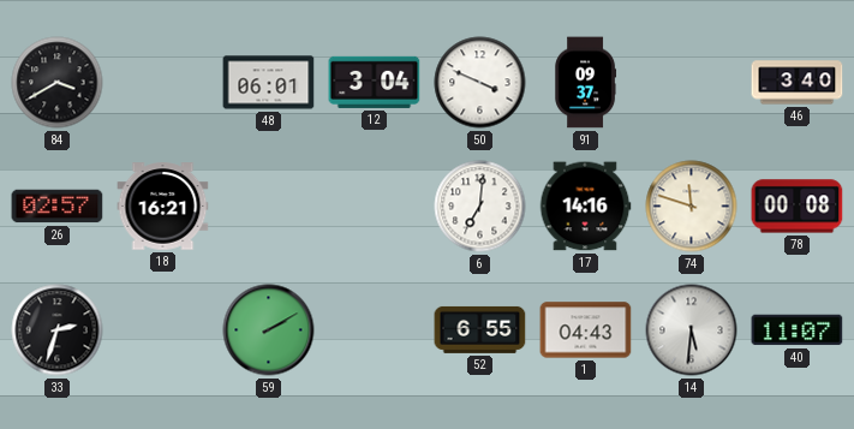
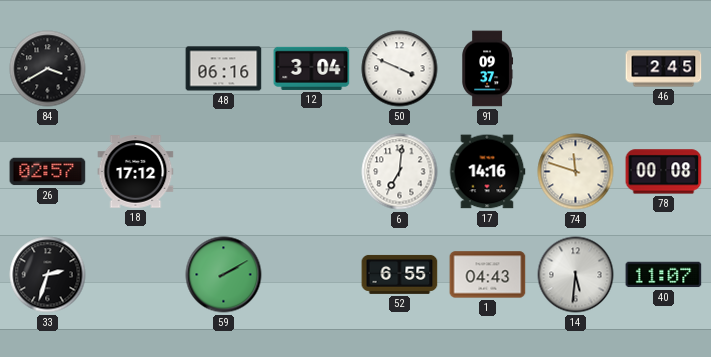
48: 06:01 -> 06:16
46: 3:40 -> 2:45
18: 16:21 -> 17:12
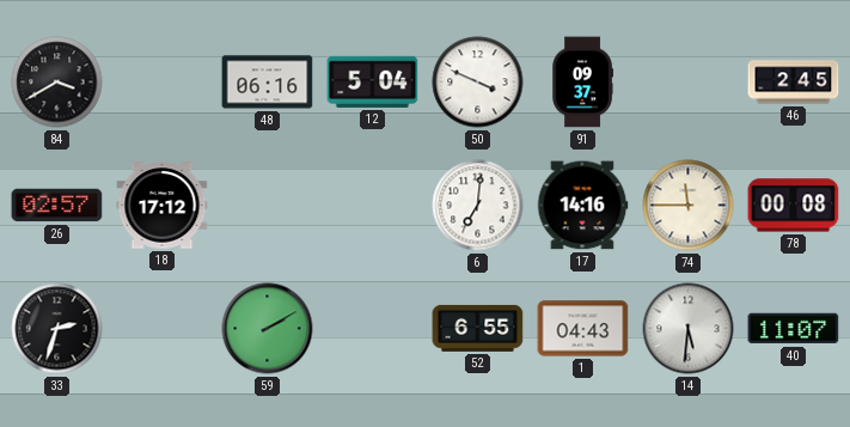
12: 3:04 -> 5:04
74: 11:48 -> 11:45
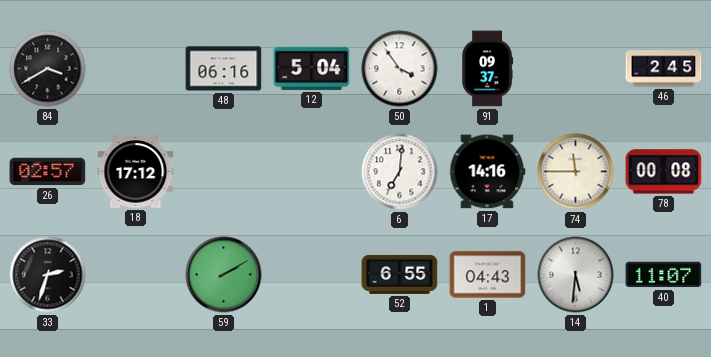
50: 3:49 -> 3:54
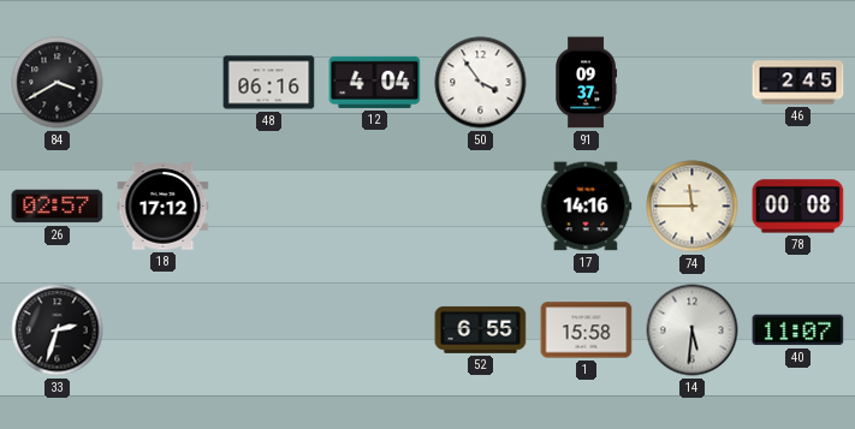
12: 5:04 -> 4:04
6: 7:01 -> none
59: 2:10 -> none
1: 04:43 -> 15:58
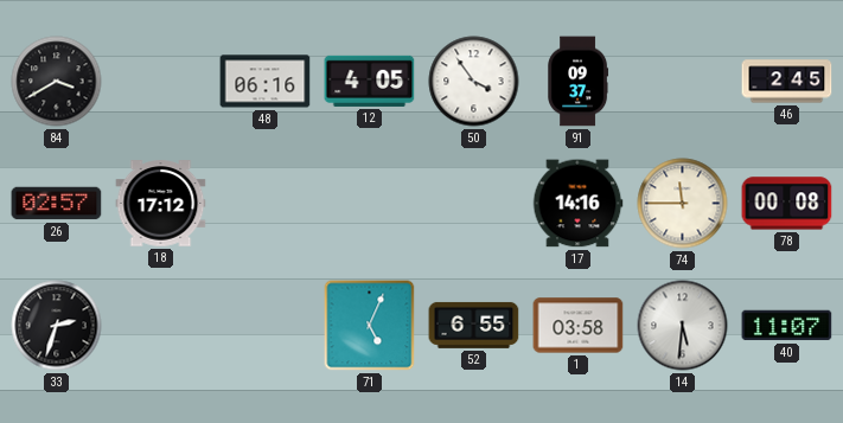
12: 4:04 -> 4:05
71: none -> 5:04
1: 15:58 -> 03:58
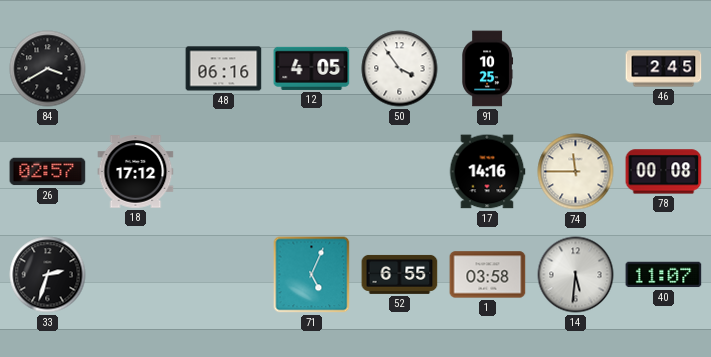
91: 09:37 -> 10:25
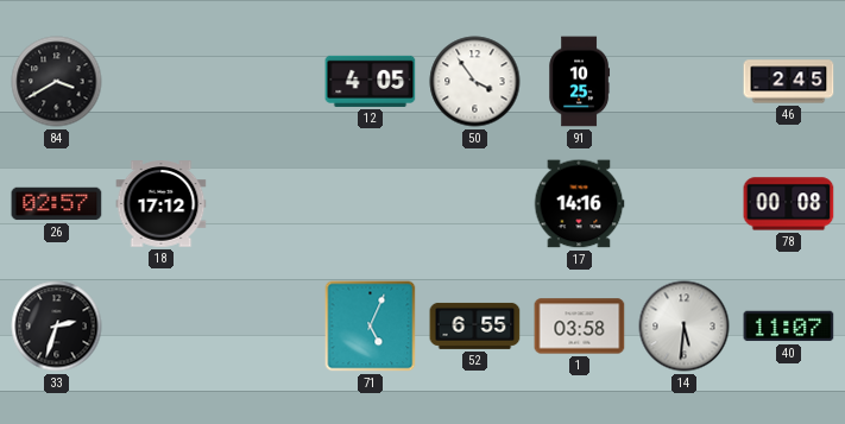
48: 06:16 -> none
74: 11:45 -> none
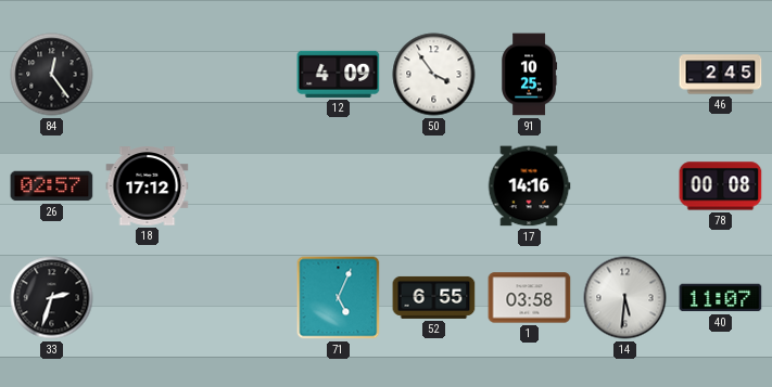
84: 3:40 -> 12:24
12: 4:05 -> 4:09
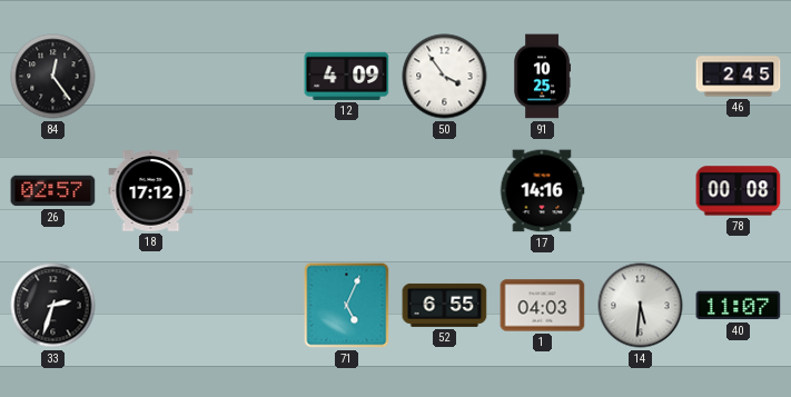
1: 03:58 -> 04:03
